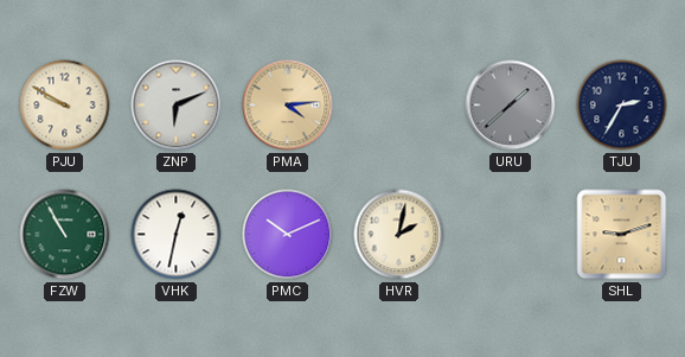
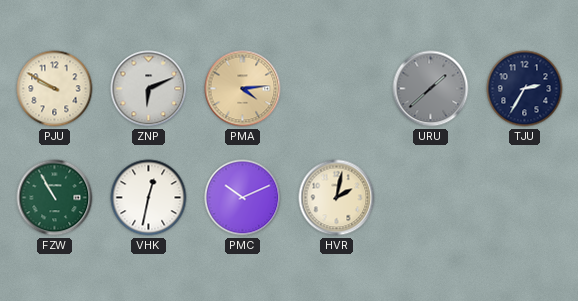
SHL: 9:12 -> none
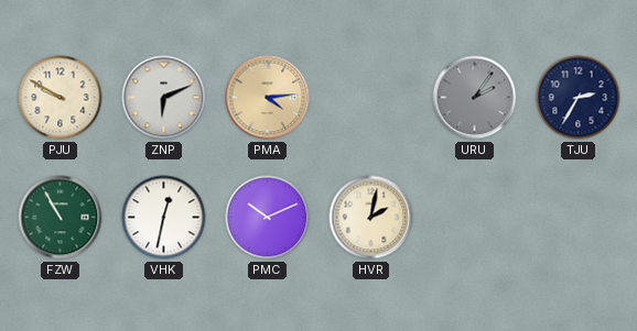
URU: 1:38 -> 2:06
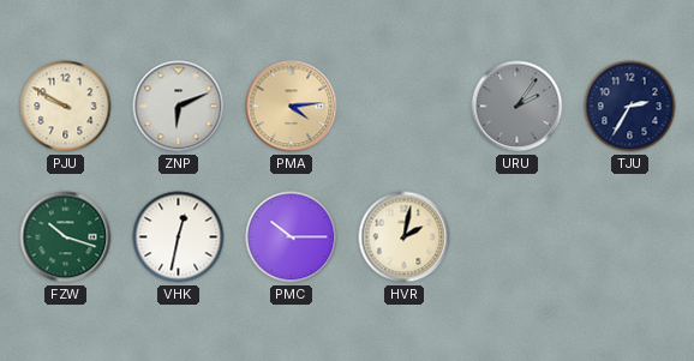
FZW: 10:55 -> 10:18
PMC: 10:11 -> 10:15
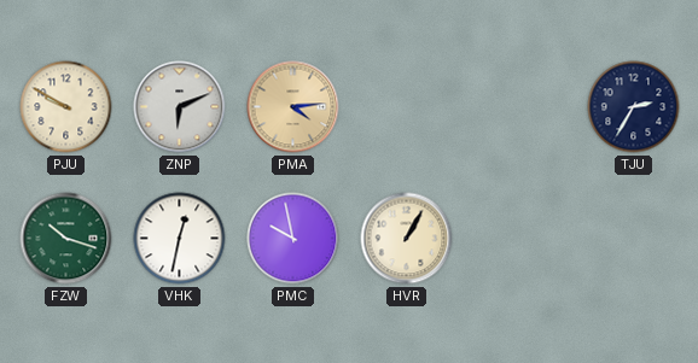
URU: 2:06 -> none
PMC: 10:15 -> 9:58
HVR: 2:02 -> 1:05
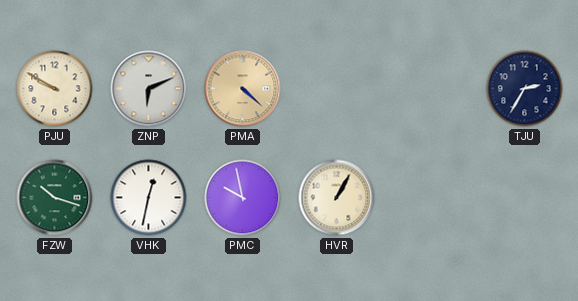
PMA: 4:14 -> 4:22
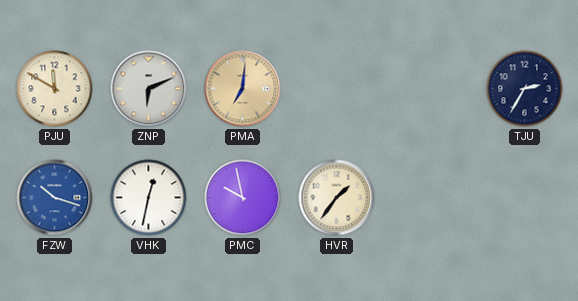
PJU: 9:50 -> 11:50
PMA: 4:22 -> 7:01
FZW dial: green -> blue
HVR: 1:05 -> 1:36
